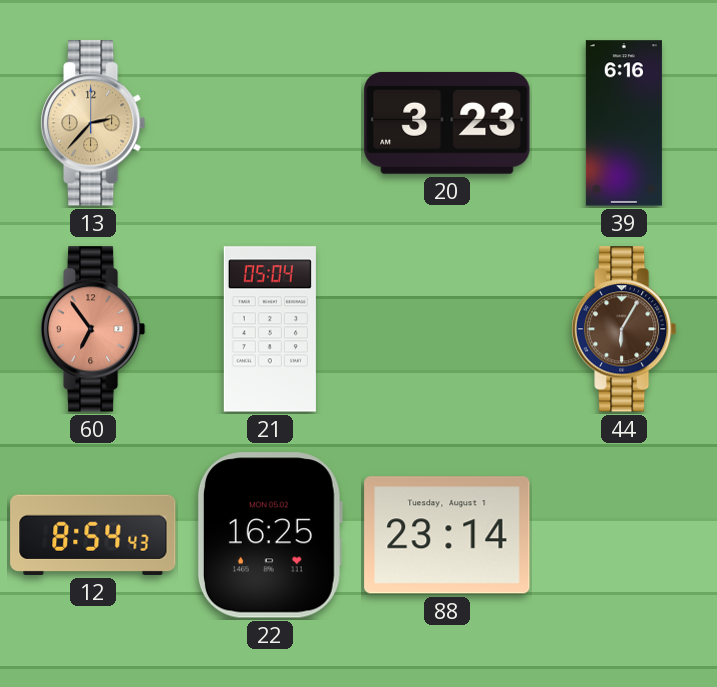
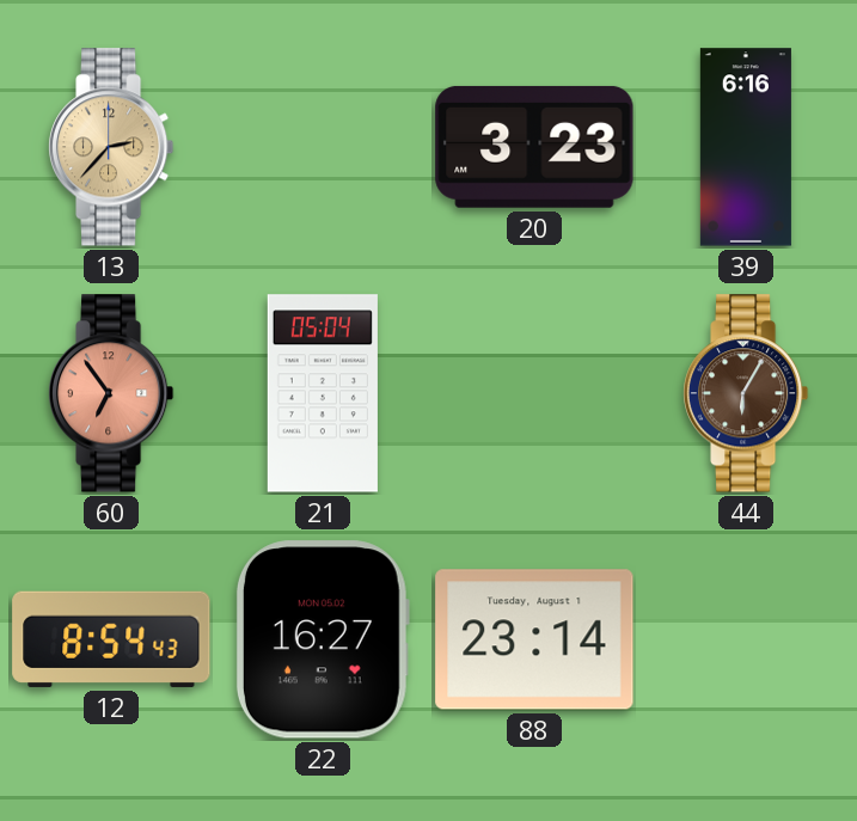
22: 16:25 -> 16:27
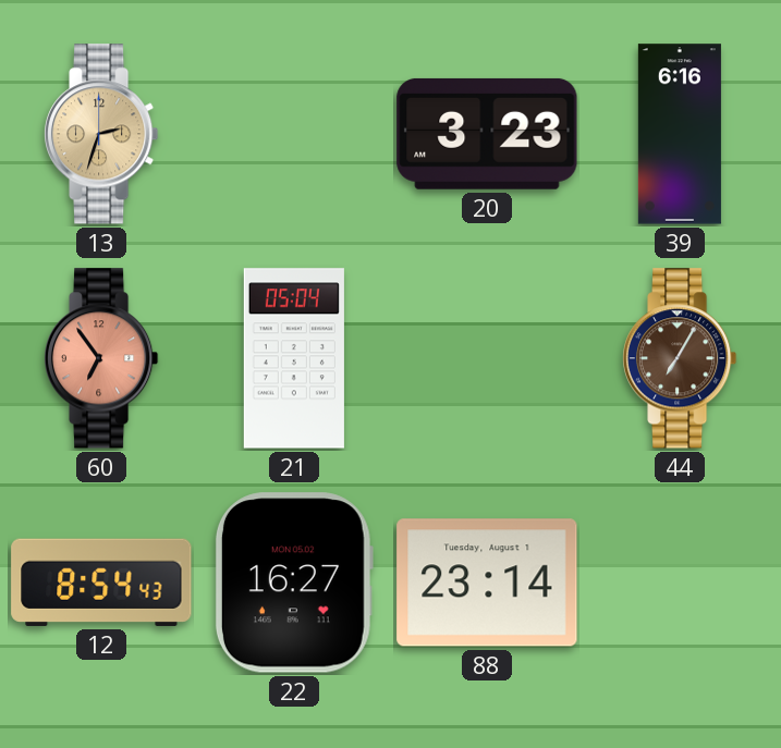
13: 2:37 -> 2:33
44: 6:05 -> 7:05
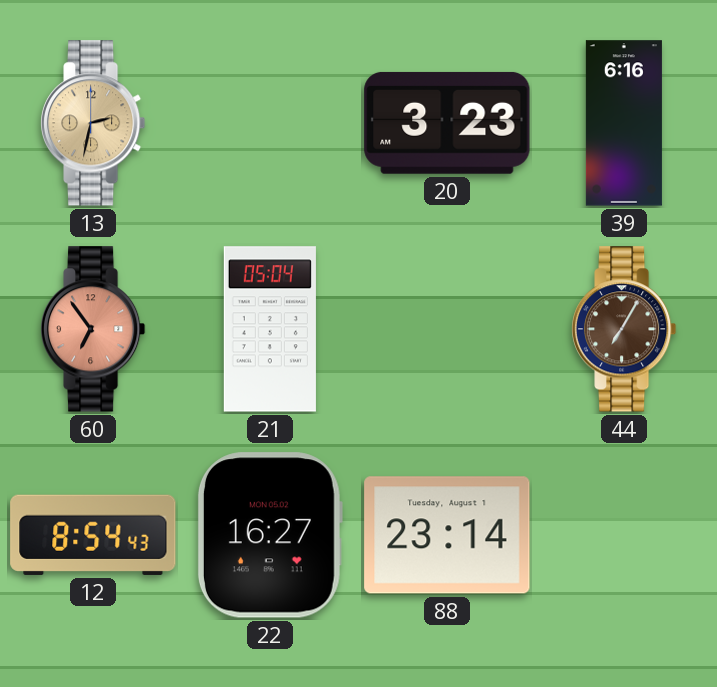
13: 2:33 -> 2:32
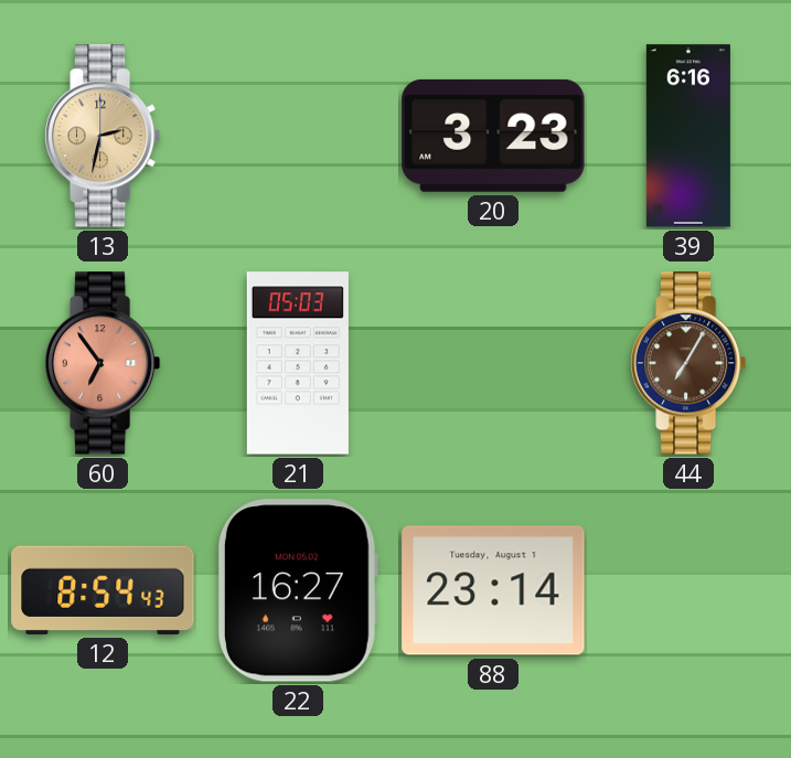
21: 05:04 -> 05:03
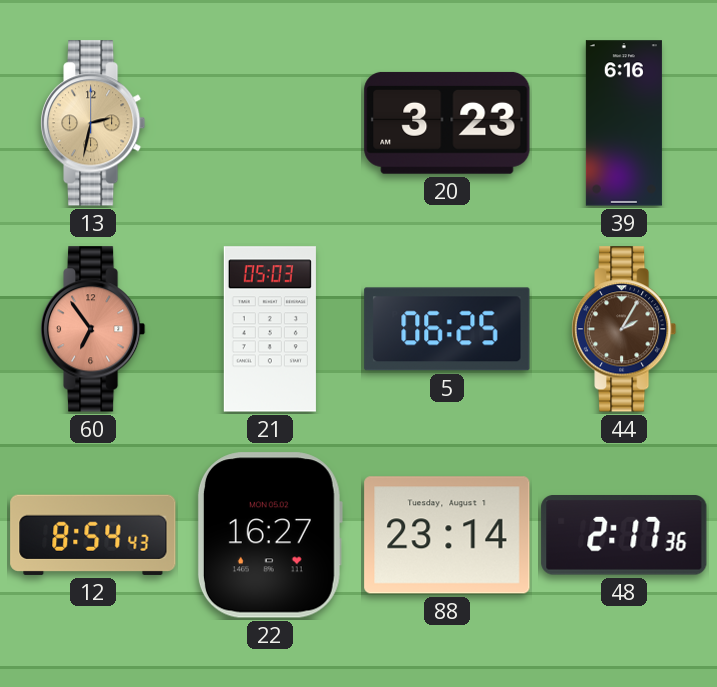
5: none -> 06:25
44: 7:05 -> 2:05
48: none -> 2:17
